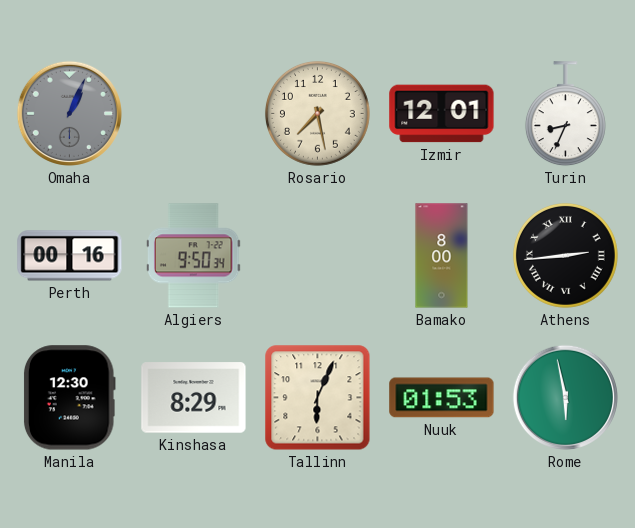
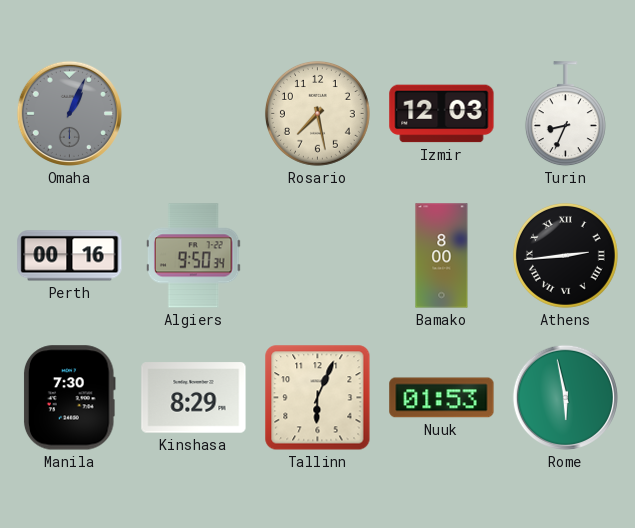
Izmir: 12:01 -> 12:03
Manila: 12:30 -> 7:30
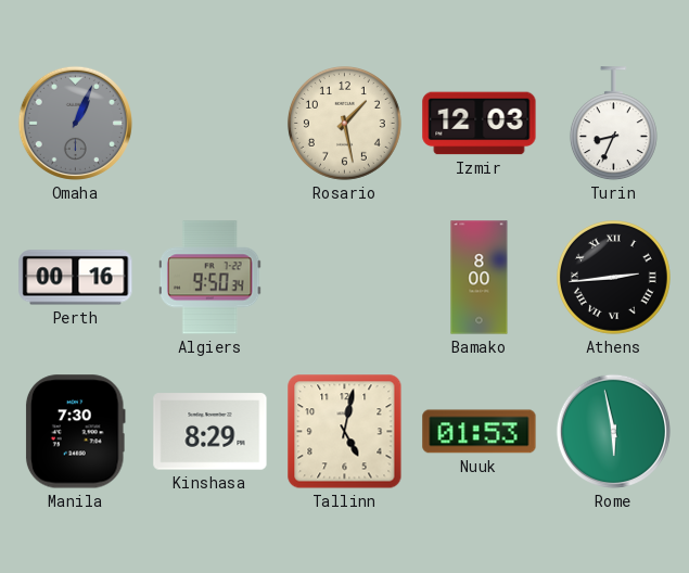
Rosario: 7:28 -> 1:28
Tallinn: 6:04 -> 5:02
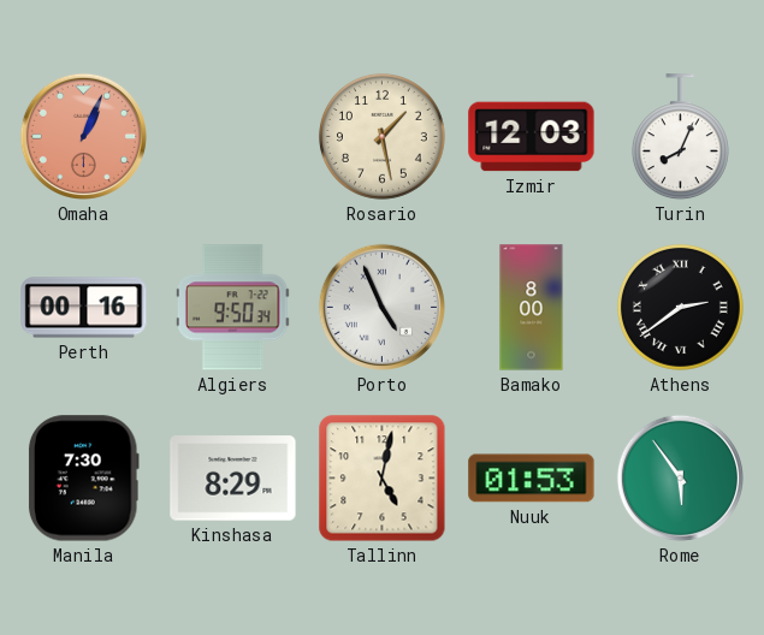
Omaha dial: grey -> salmon
Turin: 8:34 -> 8:04
Porto: none -> 4:56
Athens: 2:44 -> 2:39
Rome: 5:58 -> 5:54
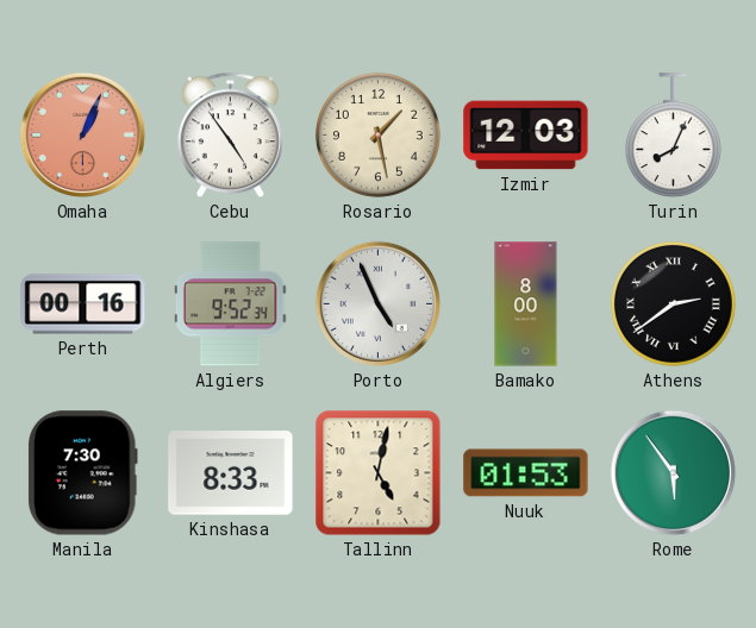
Cebu: none -> 4:54
Algiers: 9:50 -> 9:52
Kinshasa: 8:29 -> 8:33
